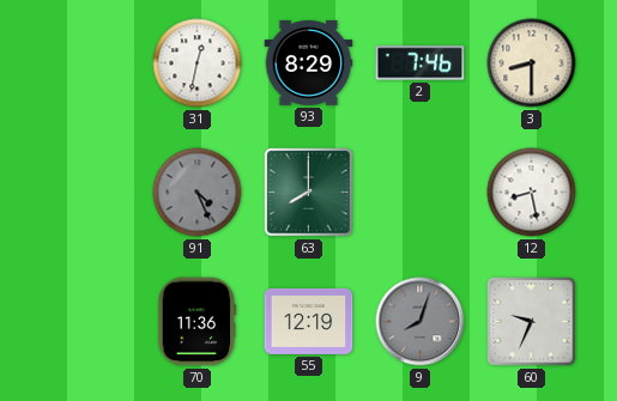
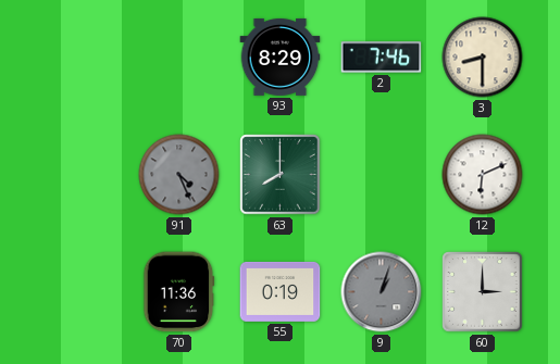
31: 12:32 -> none
12: 8:28 -> 6:11
55: 12:19 -> 0:19
9: 8:03 -> 1:03
60: 9:34 -> 3:00
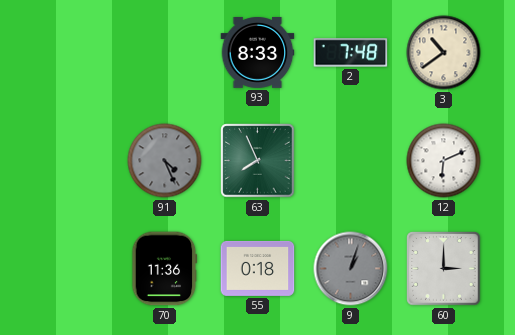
93: 8:29 -> 8:33
2: 7:46 -> 7:48
3: 8:30 -> 10:39
63: 8:00 -> 7:56
55: 0:19 -> 0:18
